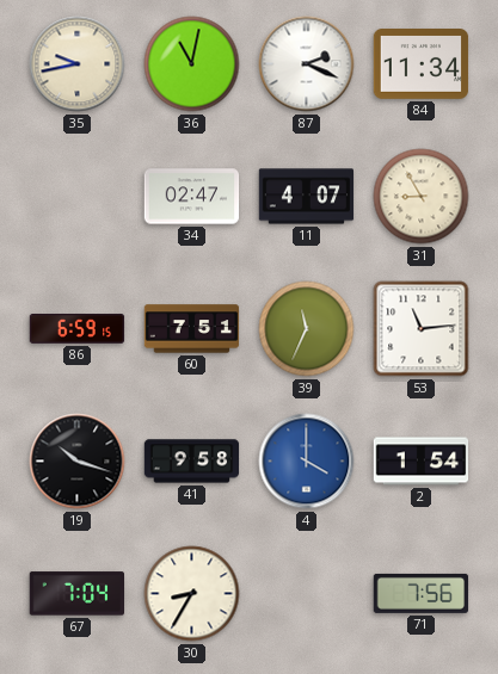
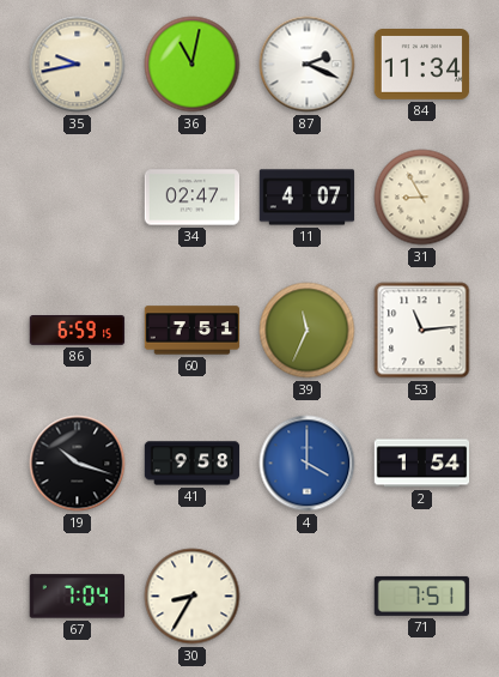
71: 7:56 -> 7:51
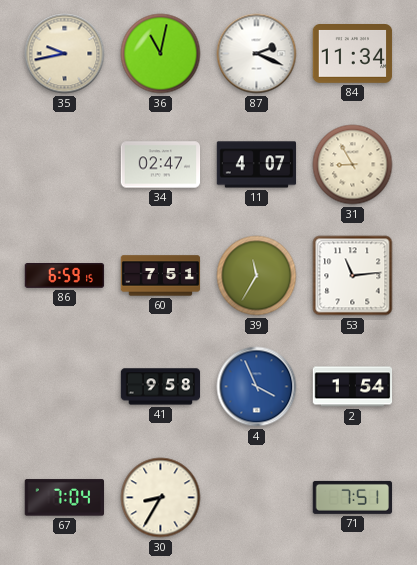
39: 11:34 -> 11:35
19: 10:18 -> none
4: 4:00 -> 3:56
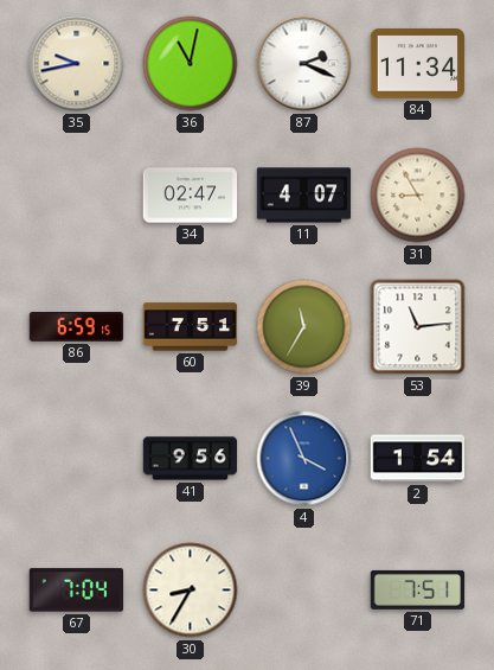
41: 9:58 -> 9:56
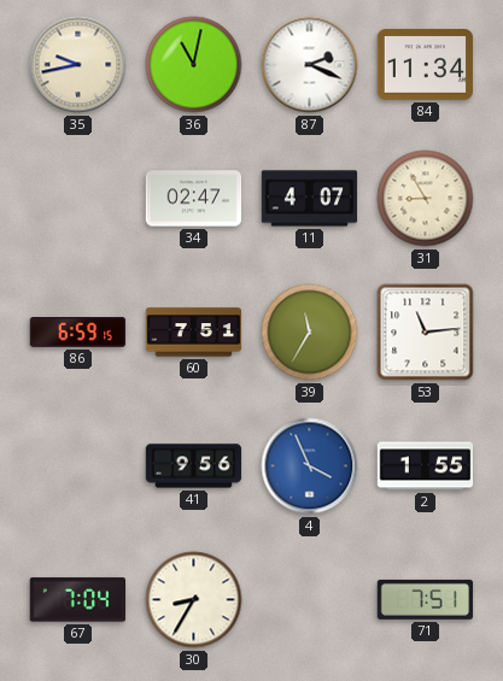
2: 1:54 -> 1:55
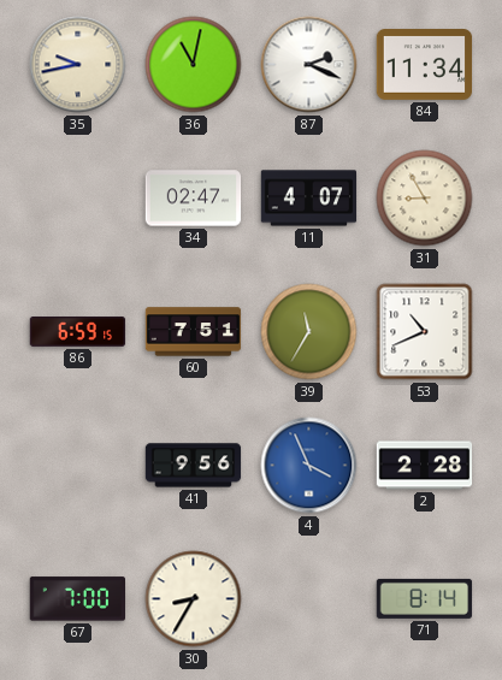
53: 11:14 -> 10:41
2: 1:55 -> 2:28
67: 7:04 -> 7:00
71: 7:51 -> 8:14
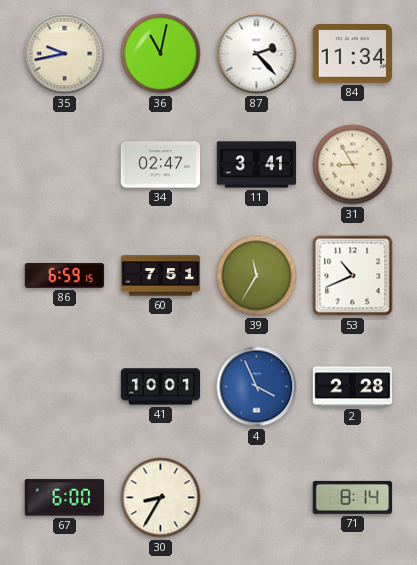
87: 2:19 -> 2:23
11: 4:07 -> 3:41
41: 9:56 -> 10:01
67: 7:00 -> 6:00
